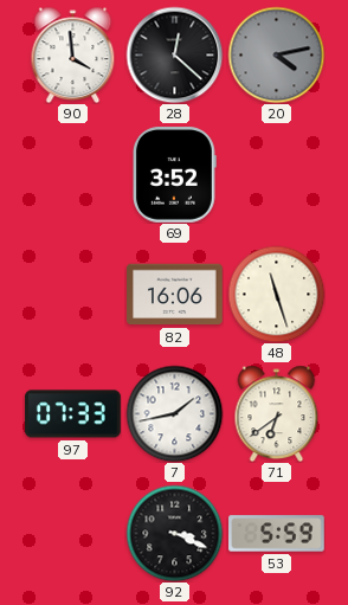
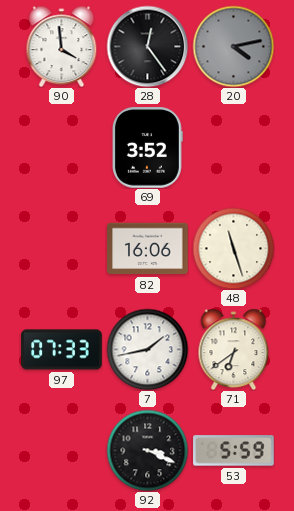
28: 12:22 -> 12:24
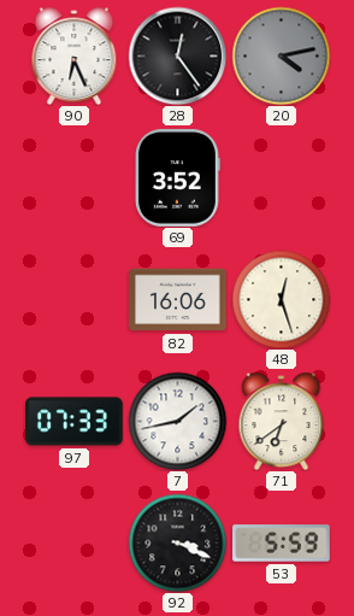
90: 3:59 -> 6:26
48: 11:27 -> 12:27
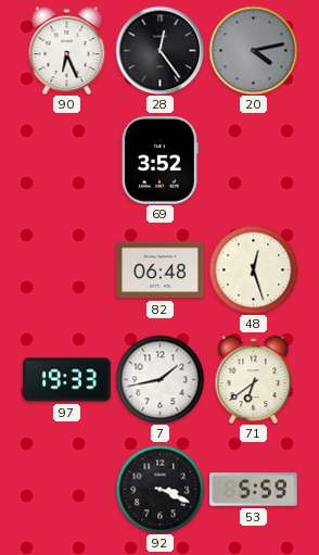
82: 16:06 -> 06:48
97: 07:33 -> 19:33
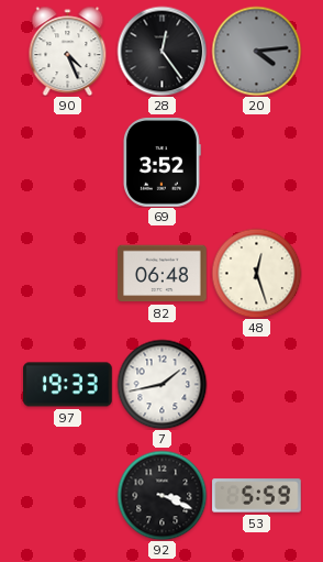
90: 6:26 -> 4:26
20: 4:13 -> 4:14
71: 6:39 -> none
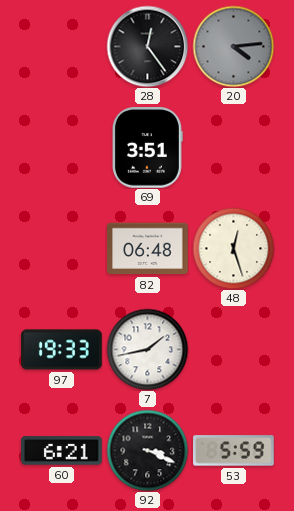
90: 4:26 -> none
69: 3:52 -> 3:51
60: none -> 6:21
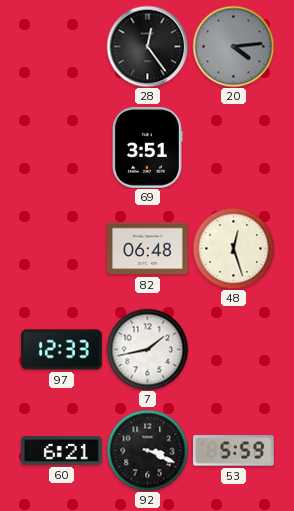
97: 19:33 -> 12:33
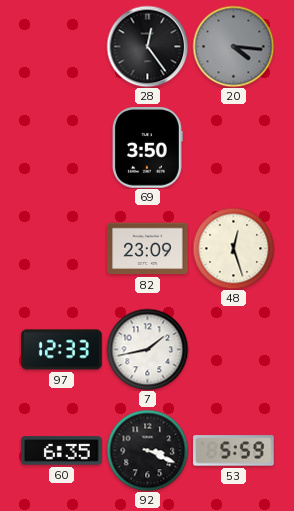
20: 4:14 -> 4:16
69: 3:51 -> 3:50
82: 06:48 -> 23:09
60: 6:21 -> 6:35
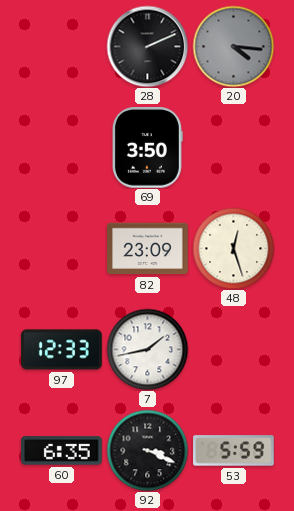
28: 12:24 -> 2:11
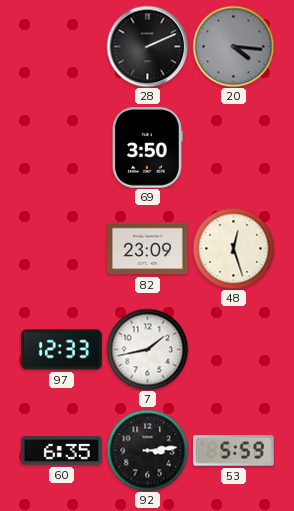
92: 3:19 -> 3:14
